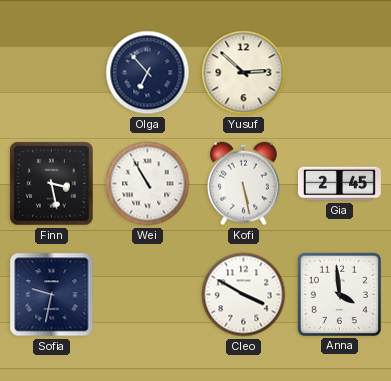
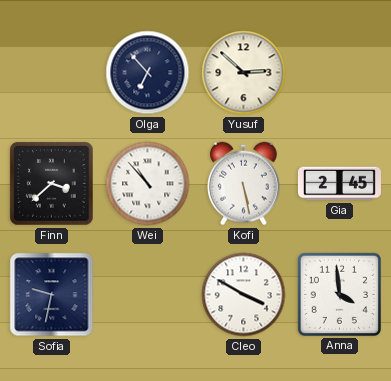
Finn: 3:28 -> 3:38
Wei: 10:55 -> 10:53
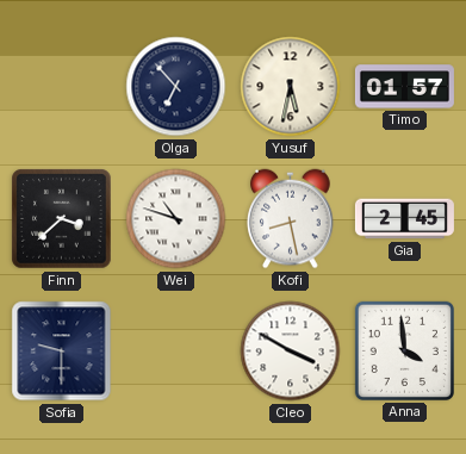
Yusuf: 2:52 -> 5:32
Timo: none -> 01:57
Wei: 10:53 -> 10:48
Kofi: 5:28 -> 8:28
Sofia: 9:32 -> 9:30
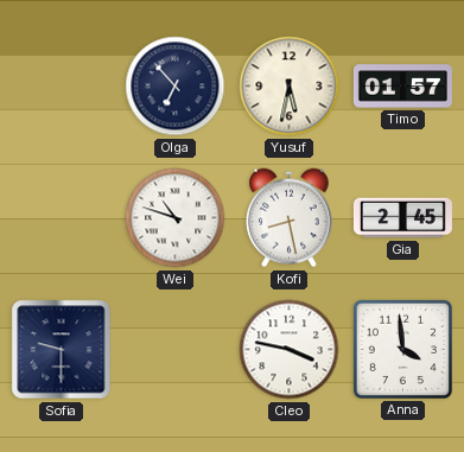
Finn: 3:38 -> none
Cleo: 3:50 -> 3:47
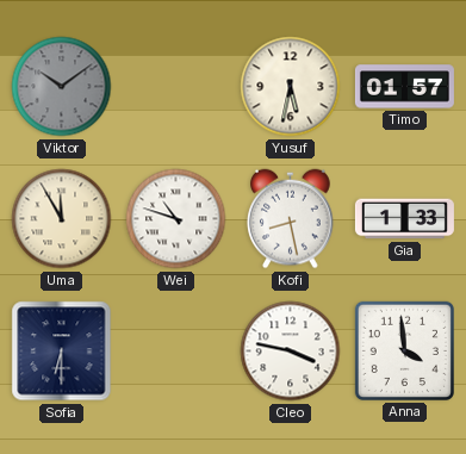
Viktor: none -> 10:09
Olga: 6:53 -> none
Uma: none -> 11:55
Gia: 2:45 -> 1:33
Sofia: 9:30 -> 6:30
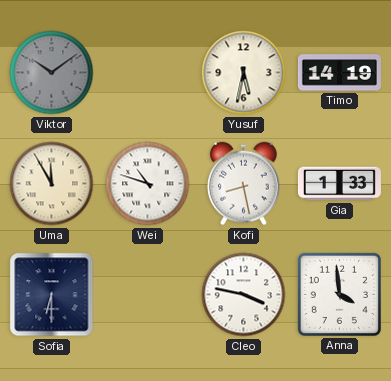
Timo: 01:57 -> 14:19
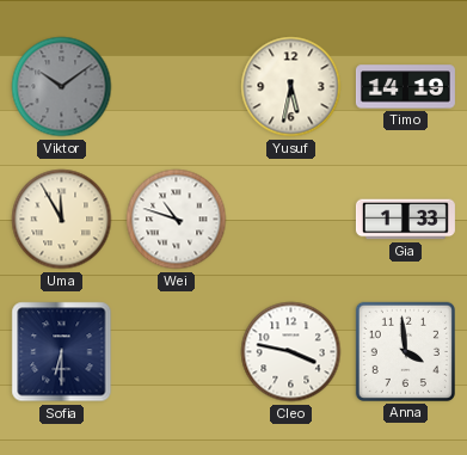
Kofi: 8:28 -> none
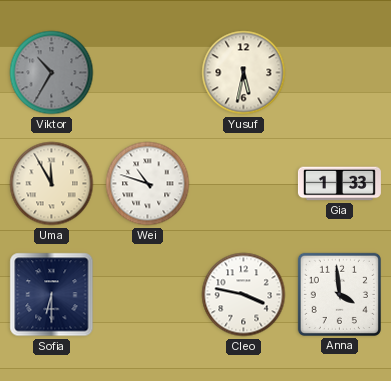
Viktor: 10:09 -> 10:35
Timo: 14:19 -> none
